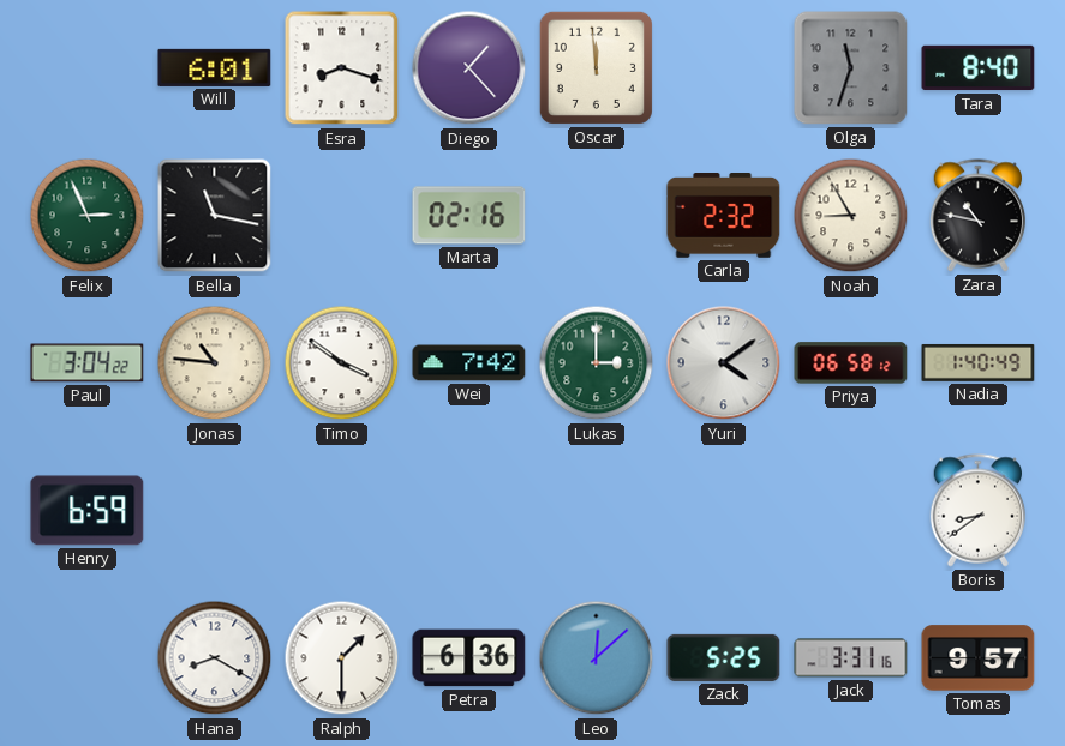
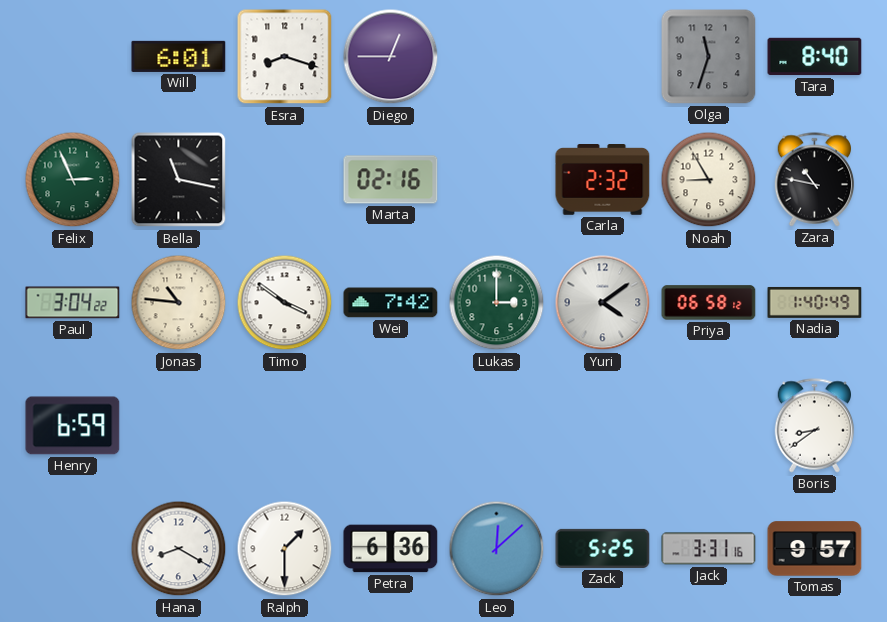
Diego: 1:23 -> 12:45
Oscar: 11:59 -> none
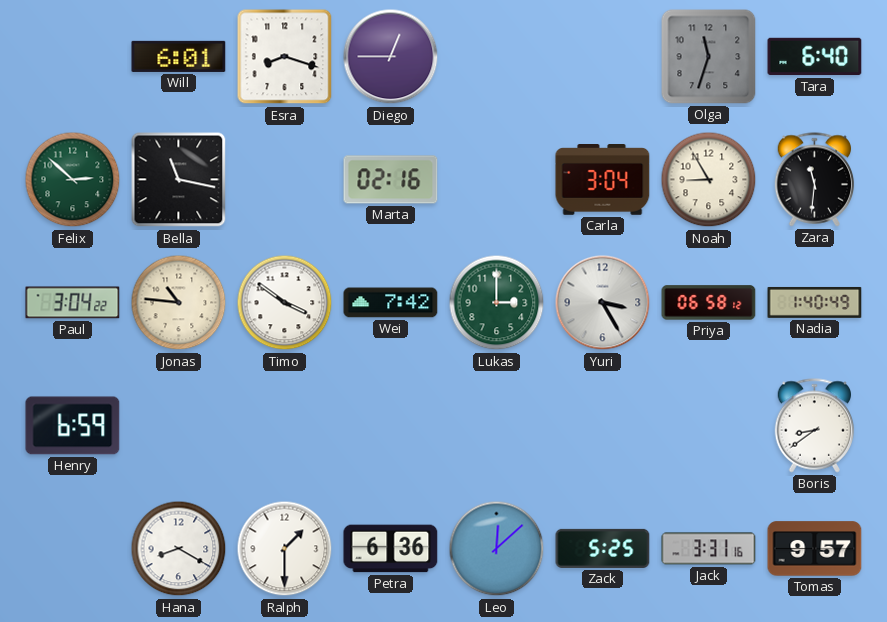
Tara: 8:40 -> 6:40
Felix: 2:56 -> 2:52
Carla: 2:32 -> 3:04
Zara: 10:47 -> 11:31
Yuri: 4:09 -> 3:25
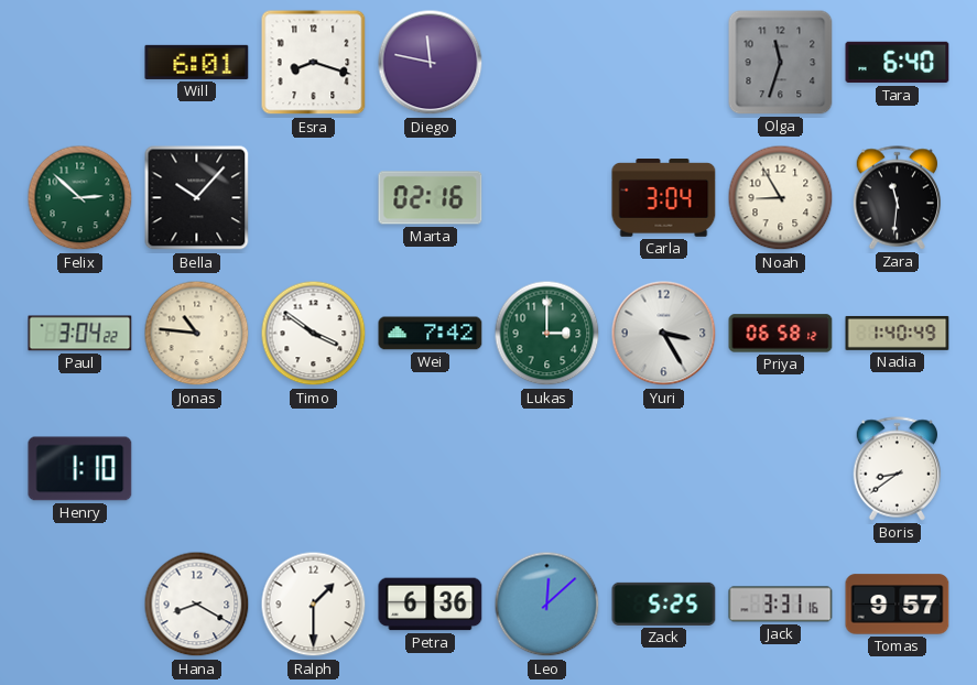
Diego: 12:45 -> 11:47
Bella: 11:17 -> 10:07
Henry: 6:59 -> 1:10
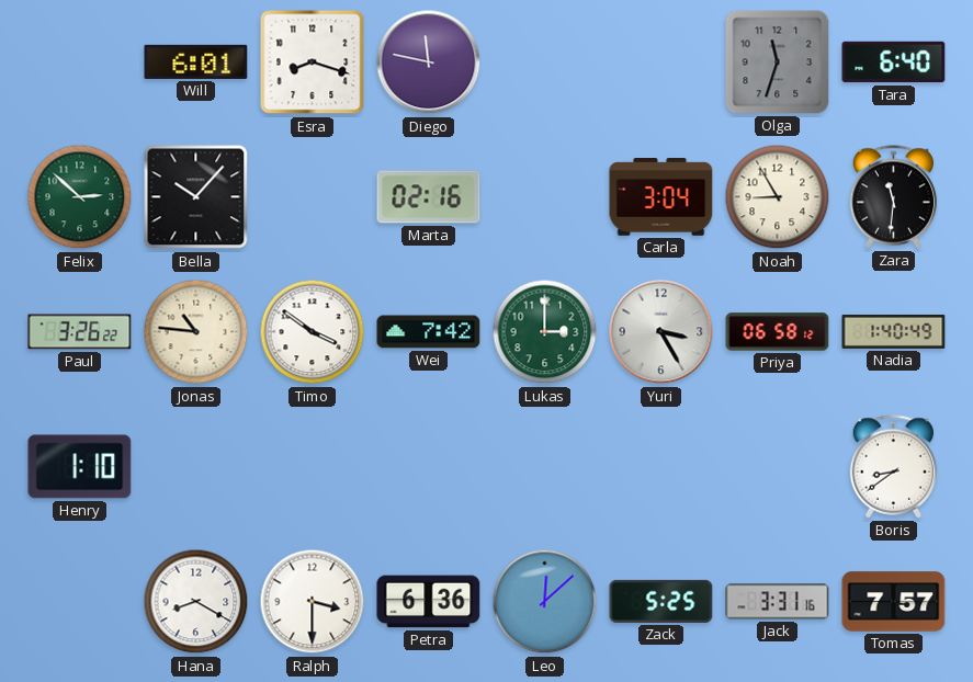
Paul: 3:04 -> 3:26
Ralph: 1:30 -> 3:30
Tomas: 9:57 -> 7:57
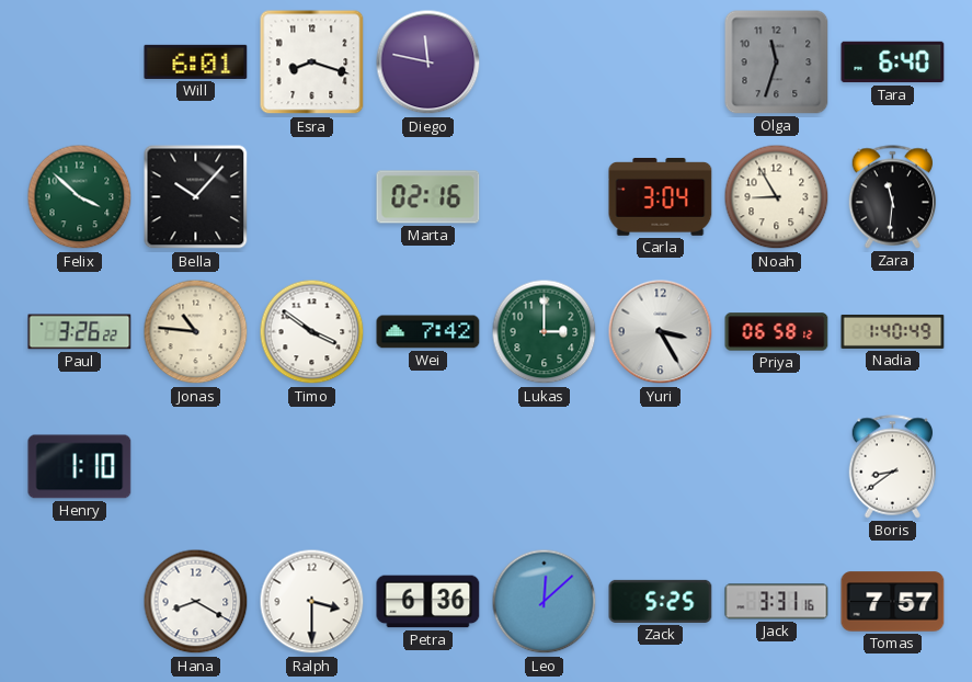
Felix: 2:52 -> 3:52
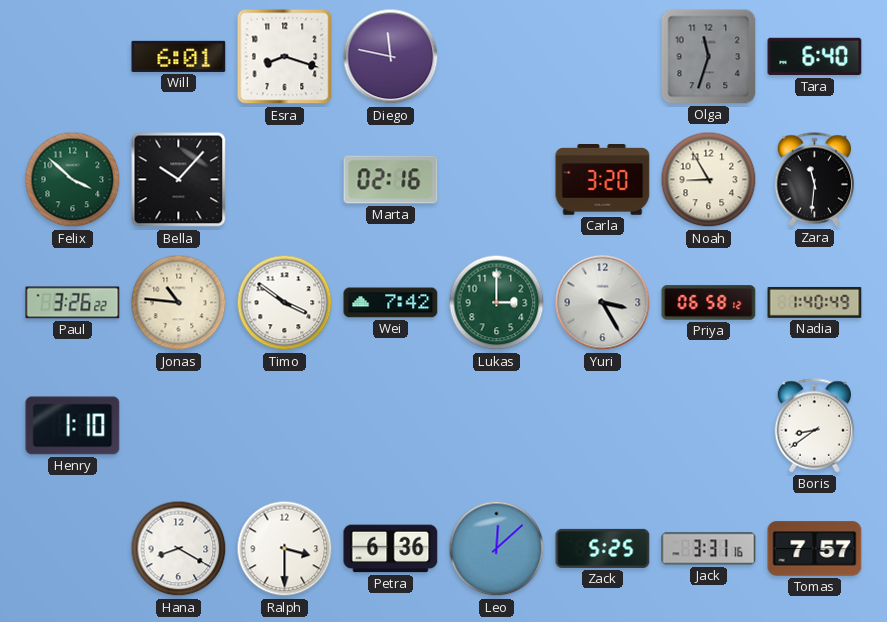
Carla: 3:04 -> 3:20
